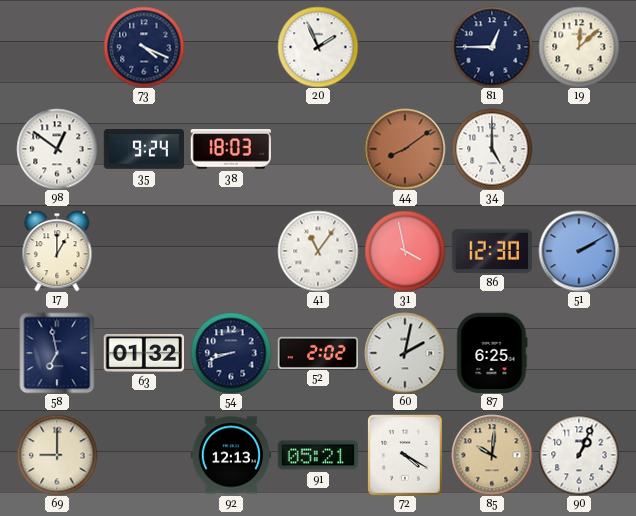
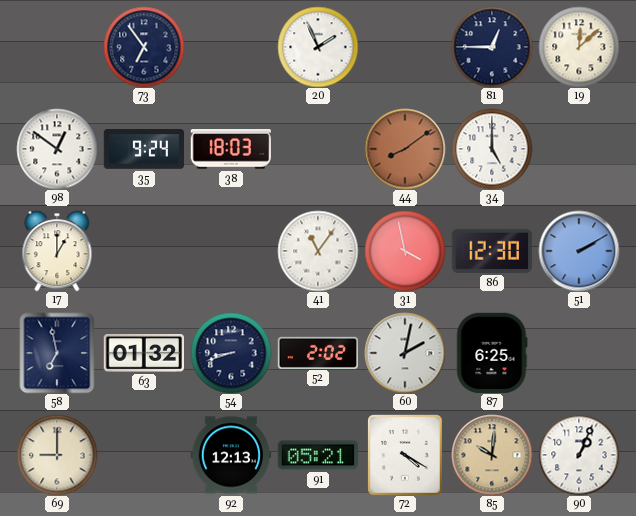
73: 4:19 -> 6:54
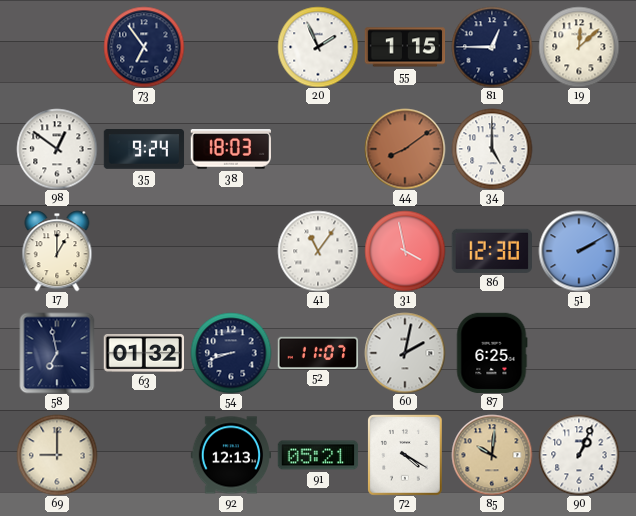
55: none -> 1:15
52: 2:02 -> 11:07
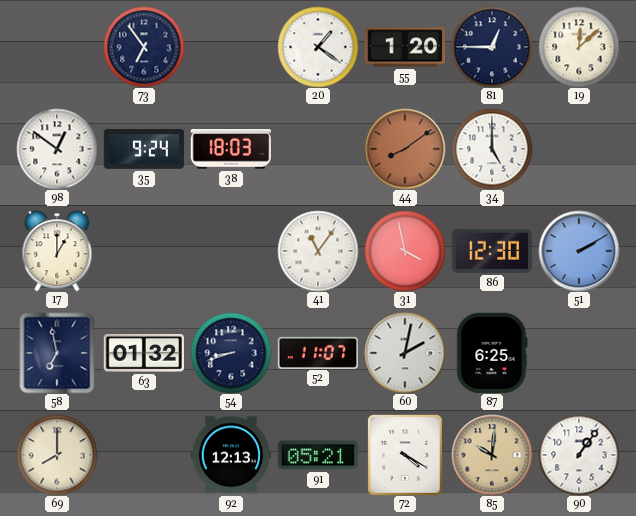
20: 1:56 -> 1:21
55: 1:15 -> 1:20
69: 9:00 -> 8:00
90: 1:04 -> 1:06
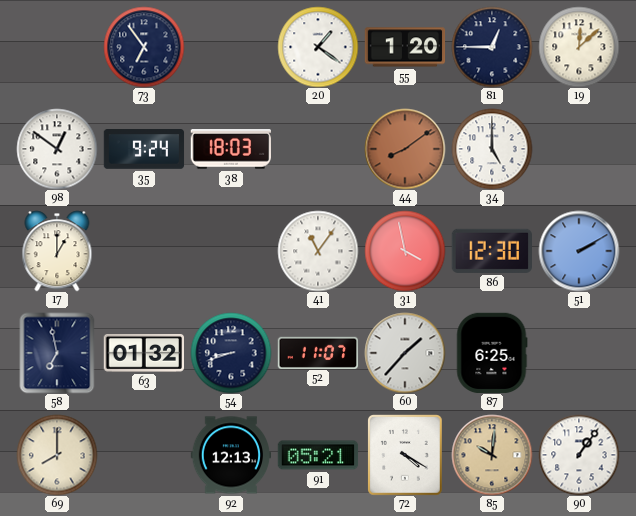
60: 2:02 -> 1:37
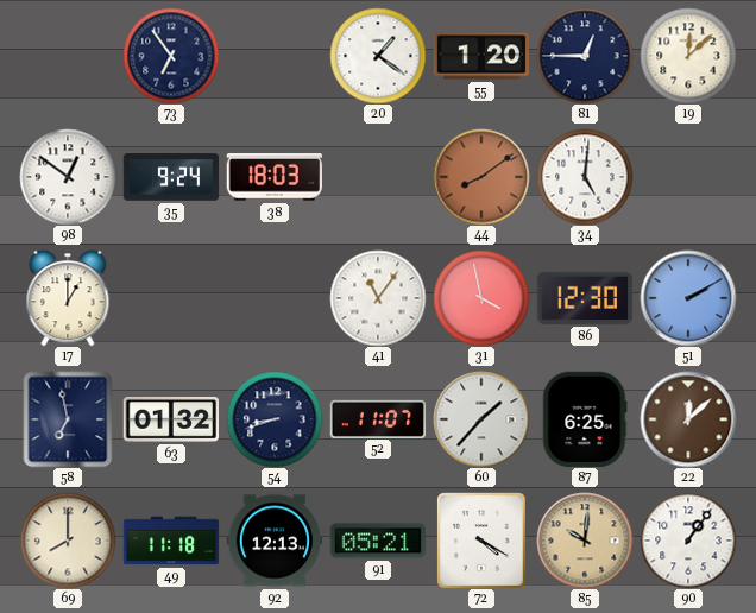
34: 5:00 -> 5:01
22: none -> 12:08
49: none -> 11:18
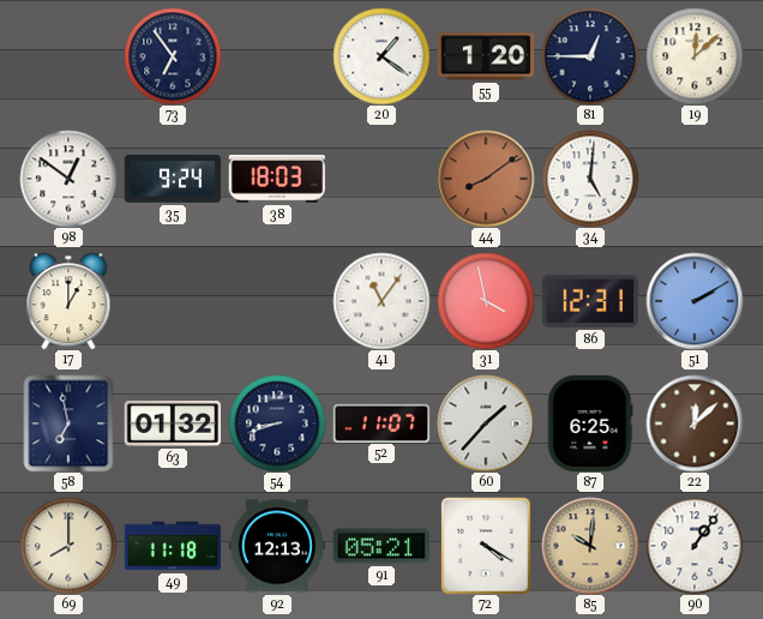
86: 12:30 -> 12:31
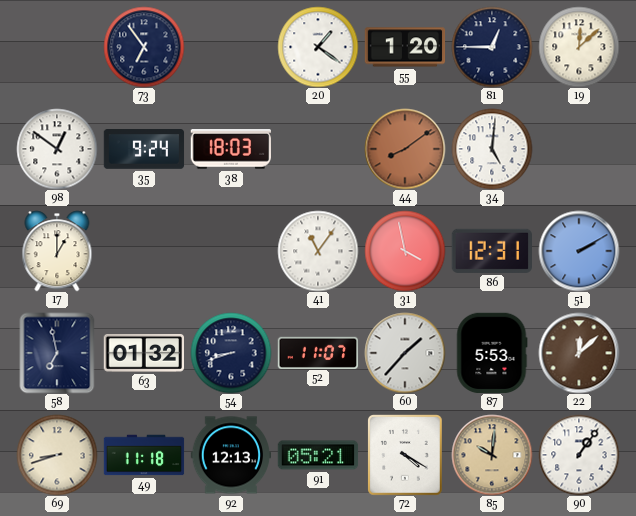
87: 6:25 -> 5:53
69: 8:00 -> 8:42
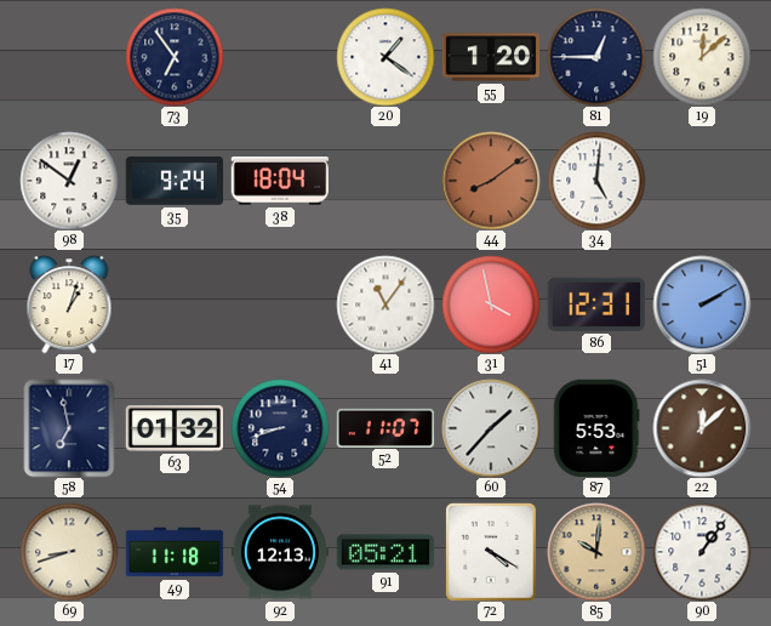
38: 18:03 -> 18:04
17: 1:00 -> 1:03
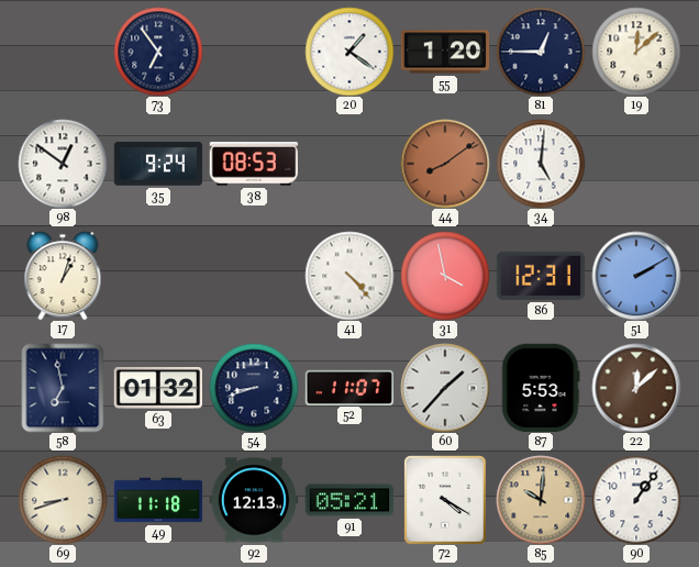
38: 18:04 -> 08:53
41: 11:06 -> 4:23
